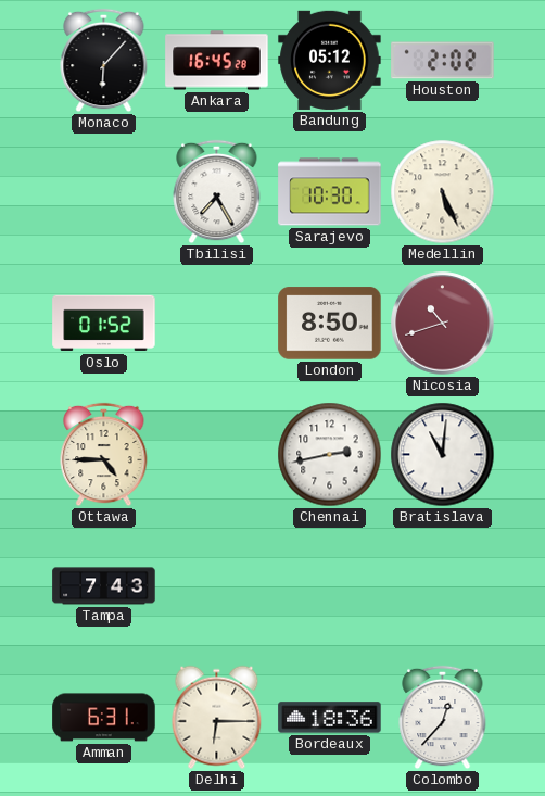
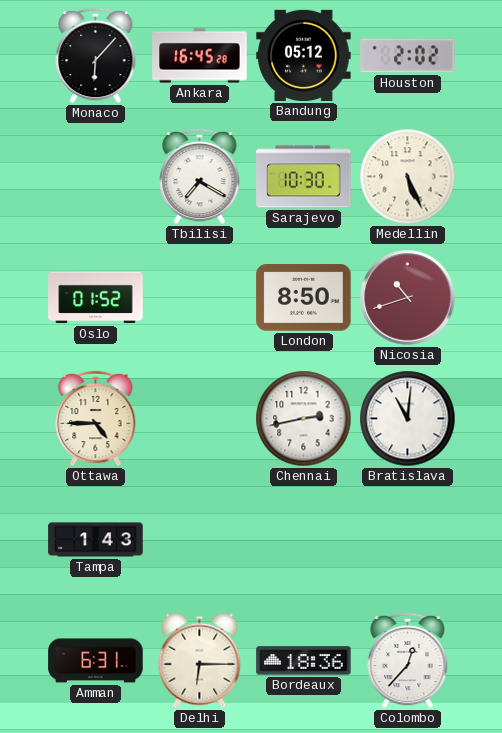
Tbilisi: 7:25 -> 7:20
Tampa: 7:43 -> 1:43
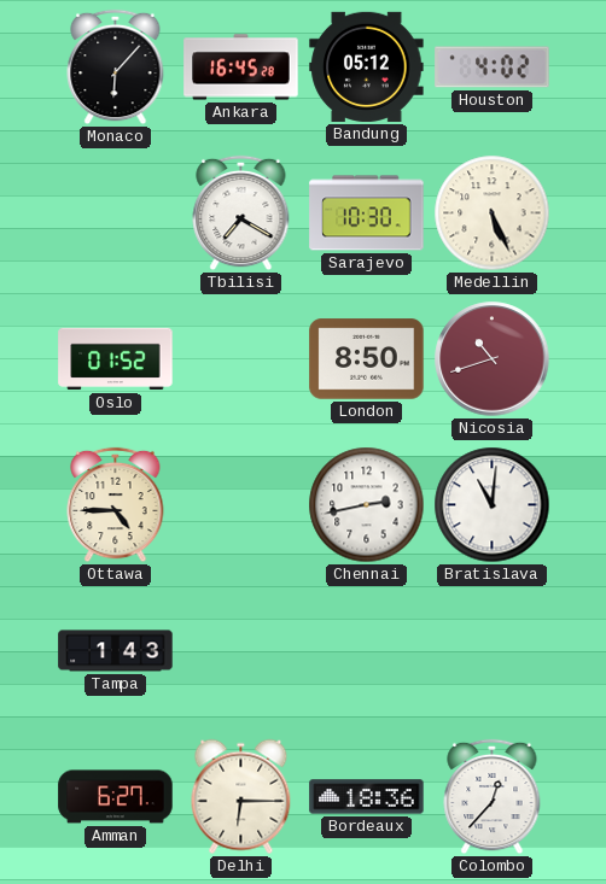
Houston: 2:02 -> 4:02
Amman: 6:31 -> 6:27
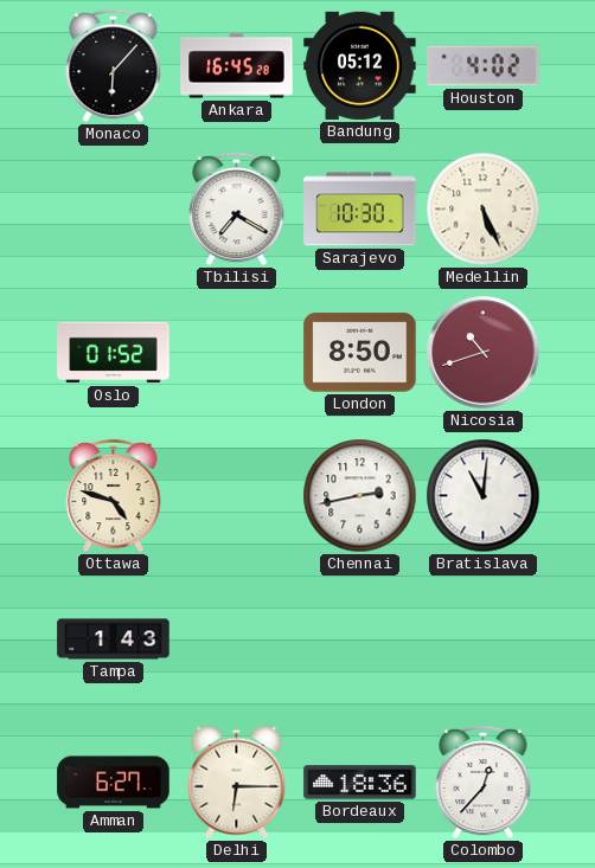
Ottawa: 4:45 -> 4:48
